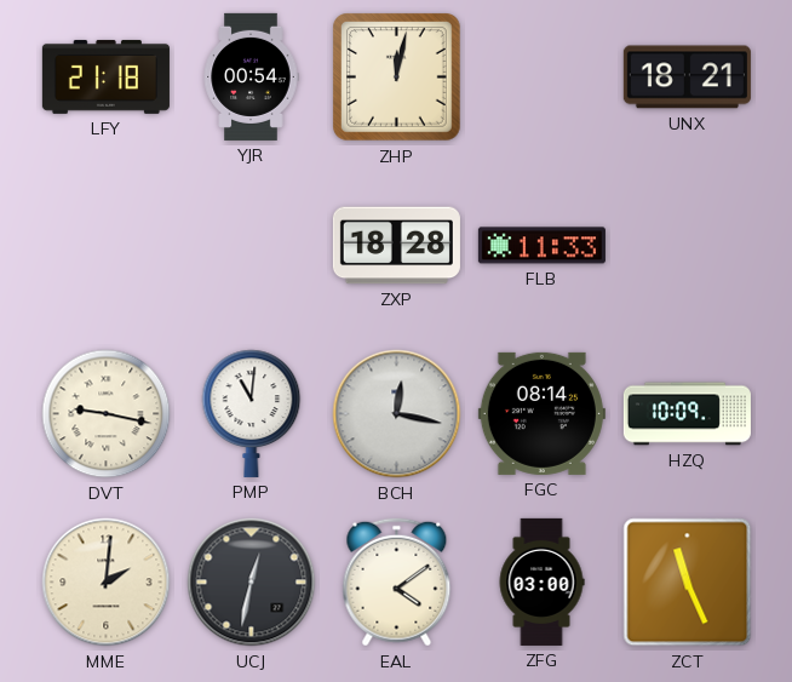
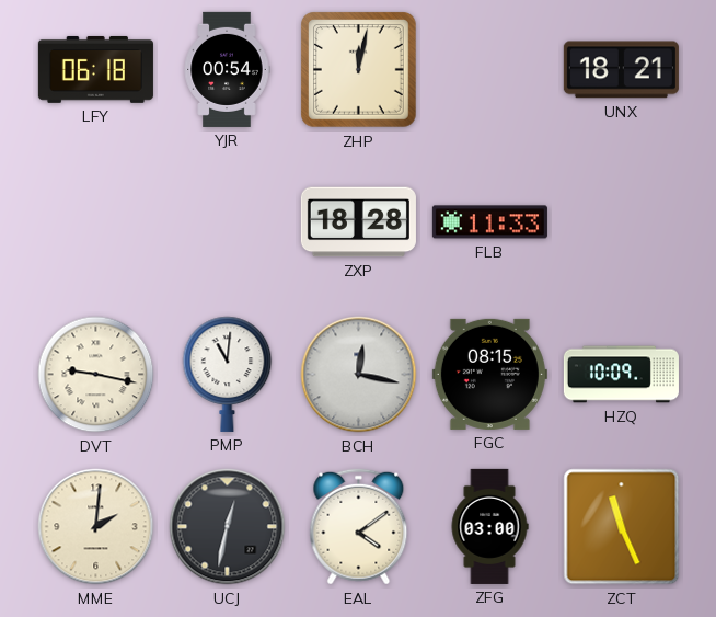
LFY: 21:18 -> 06:18
FGC: 08:14 -> 08:15
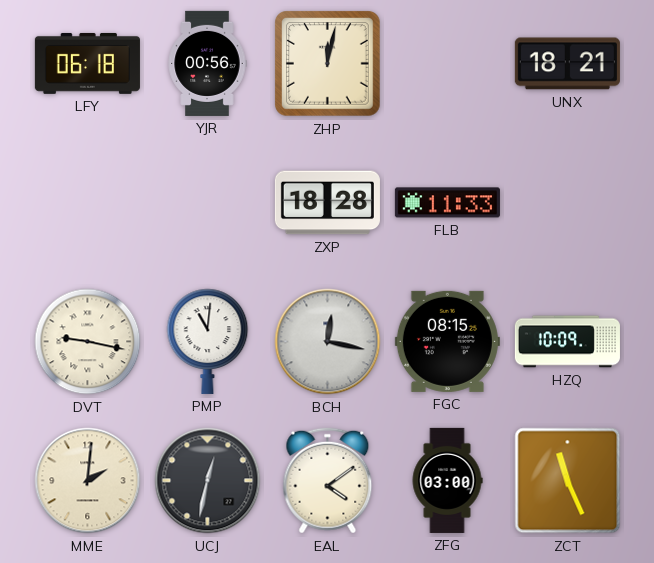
YJR: 00:54 -> 00:56
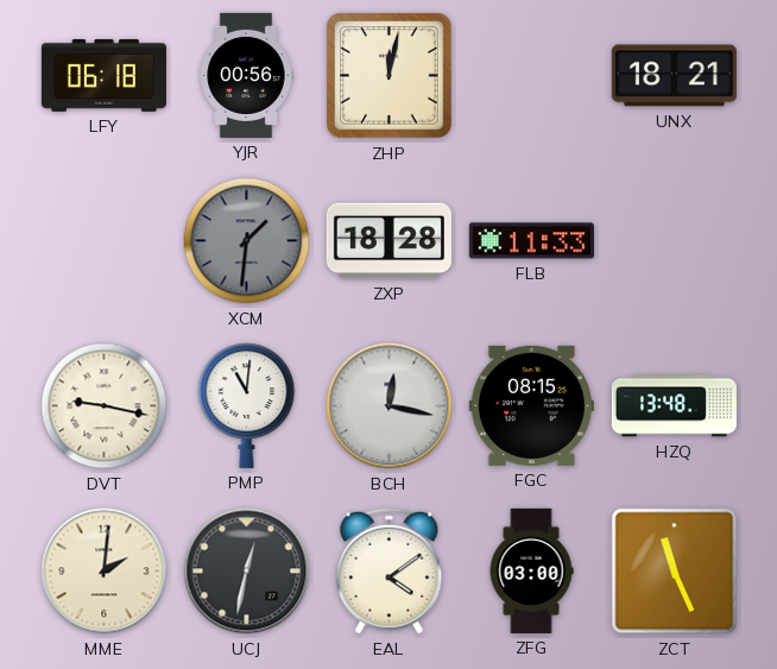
XCM: none -> 1:31
HZQ: 10:09 -> 13:48
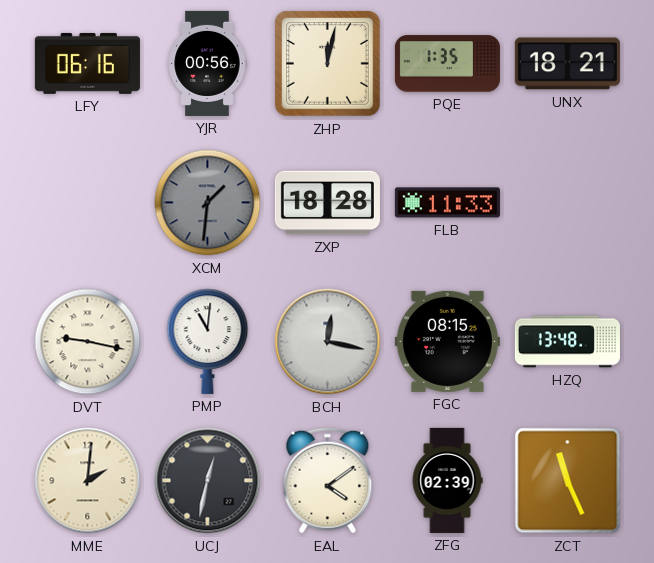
LFY: 06:18 -> 06:16
PQE: none -> 1:35
ZFG: 03:00 -> 02:39
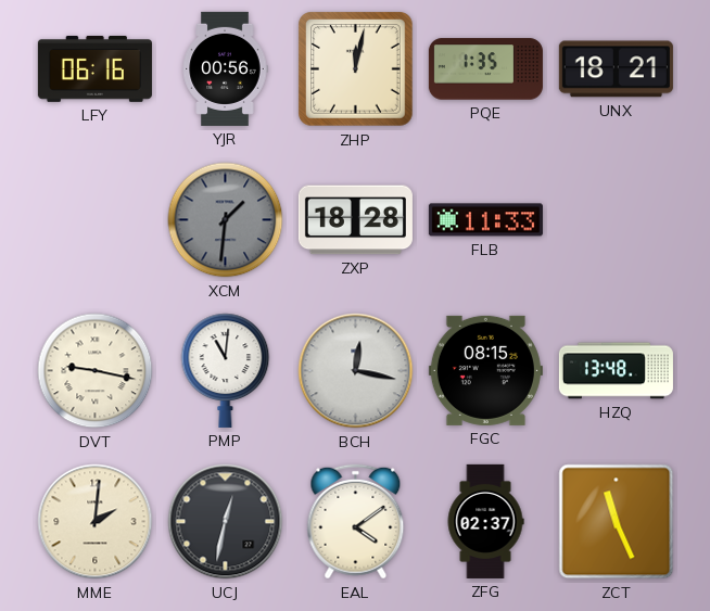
ZFG: 02:39 -> 02:37
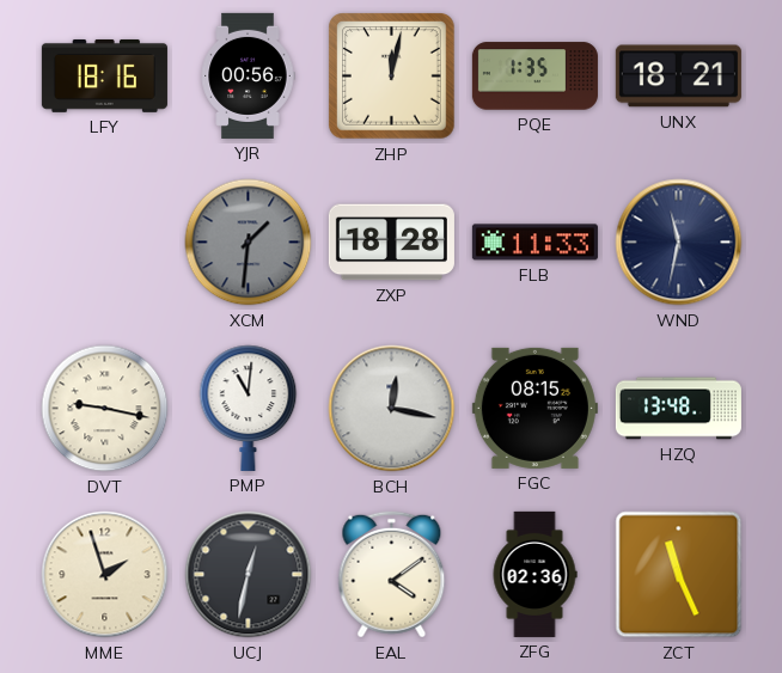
LFY: 06:16 -> 18:16
WND: none -> 11:32
MME: 2:01 -> 1:57
ZFG: 02:37 -> 02:36
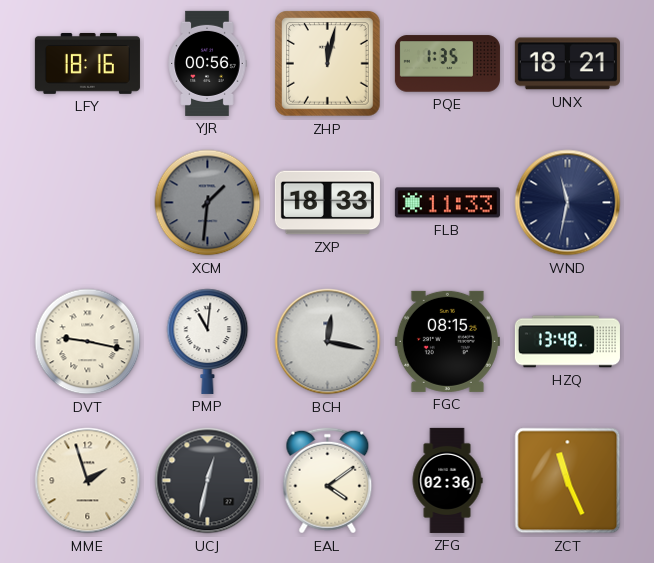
ZXP: 18:28 -> 18:33
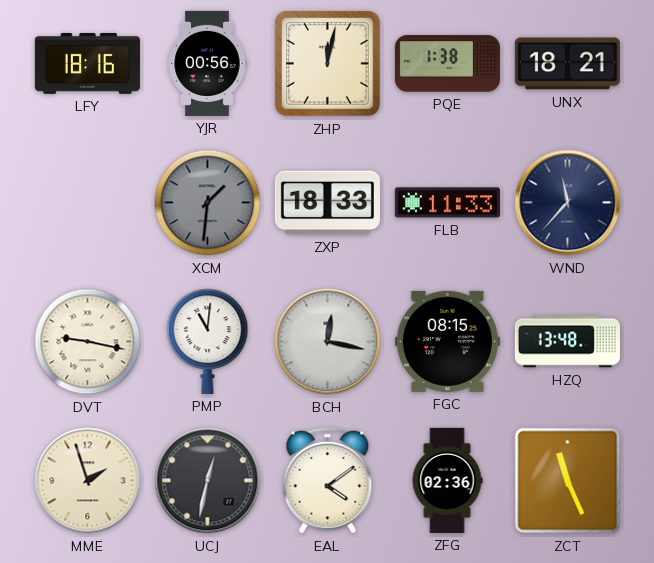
PQE: 1:35 -> 1:38
WND: 11:32 -> 11:37
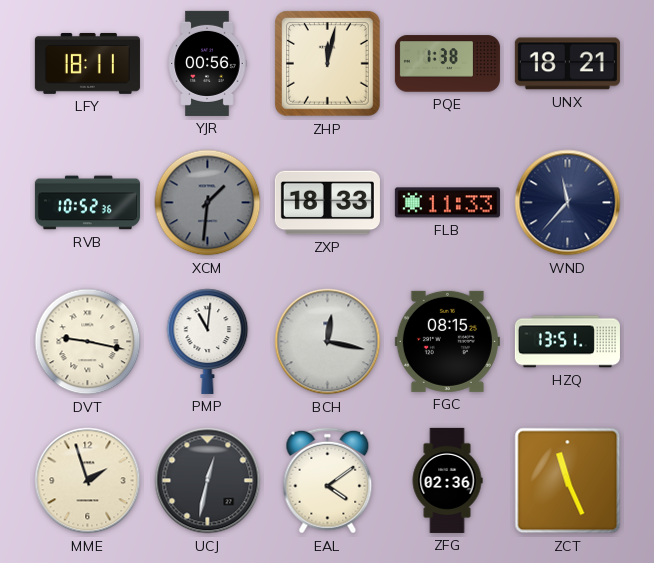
LFY: 18:16 -> 18:11
RVB: none -> 10:52
HZQ: 13:48 -> 13:51
